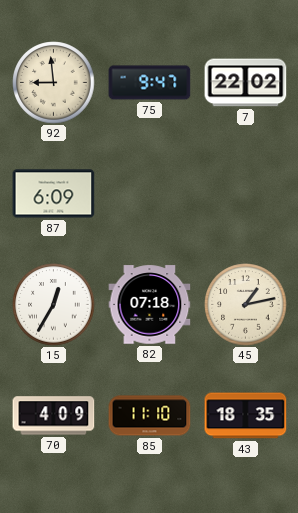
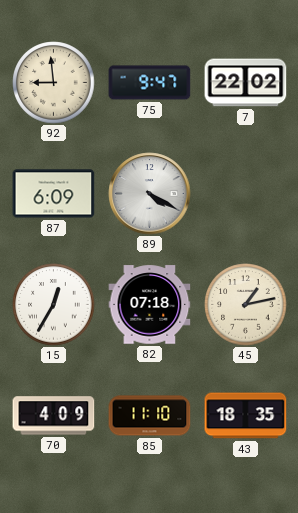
89: none -> 4:20
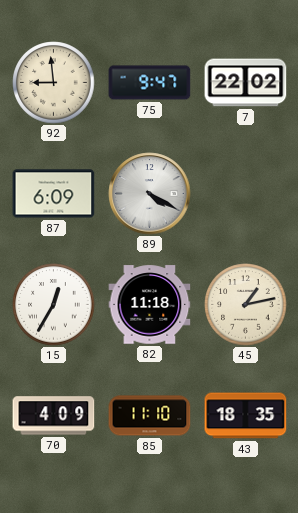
82: 07:18 -> 11:18
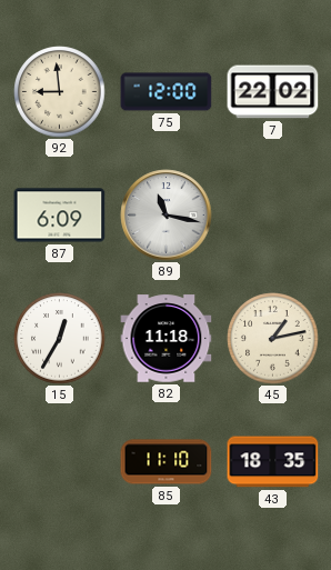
75: 9:47 -> 12:00
89: 4:20 -> 11:17
70: 4:09 -> none
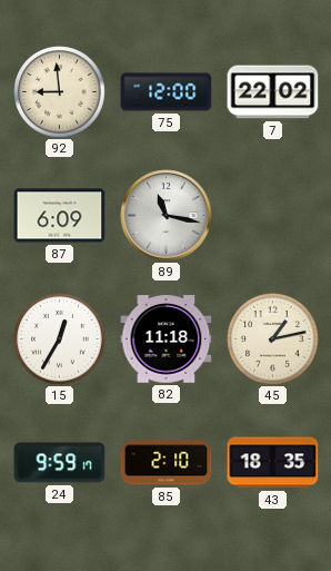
24: none -> 9:59
85: 11:10 -> 2:10
